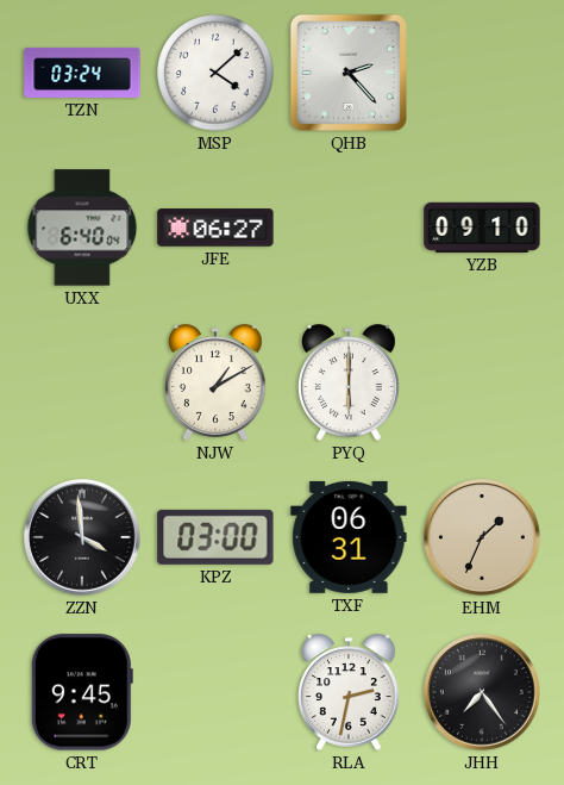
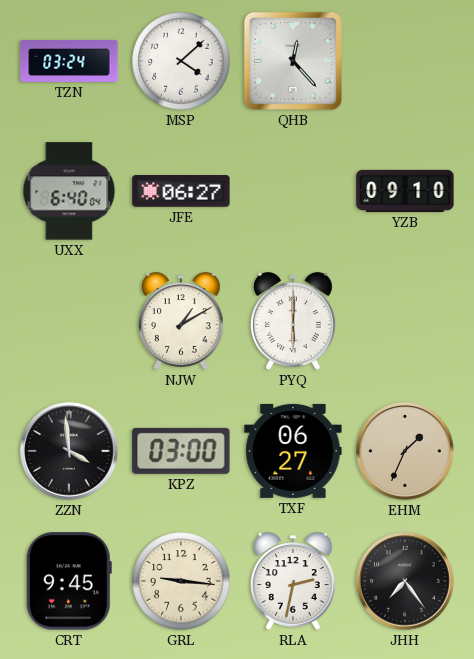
QHB: 2:23 -> 12:23
TXF: 06:31 -> 06:27
GRL: none -> 9:16
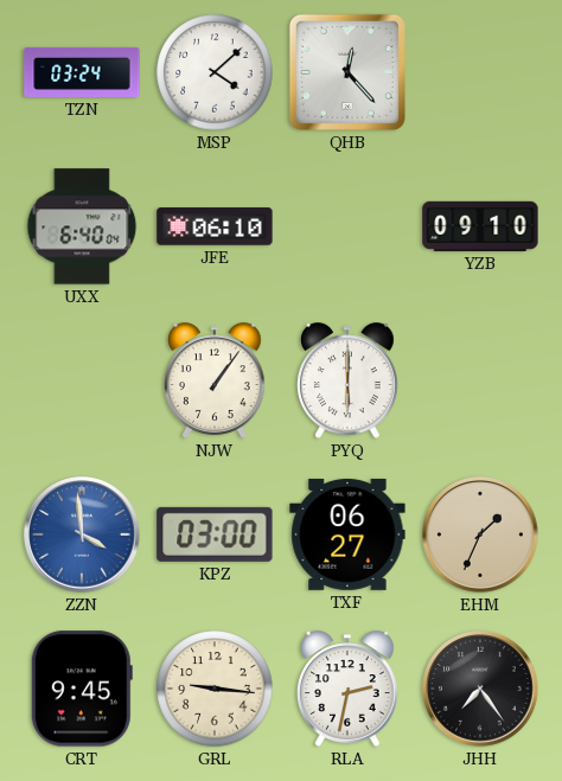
JFE: 06:27 -> 06:10
NJW: 1:10 -> 1:06
ZZN dial: black -> blue
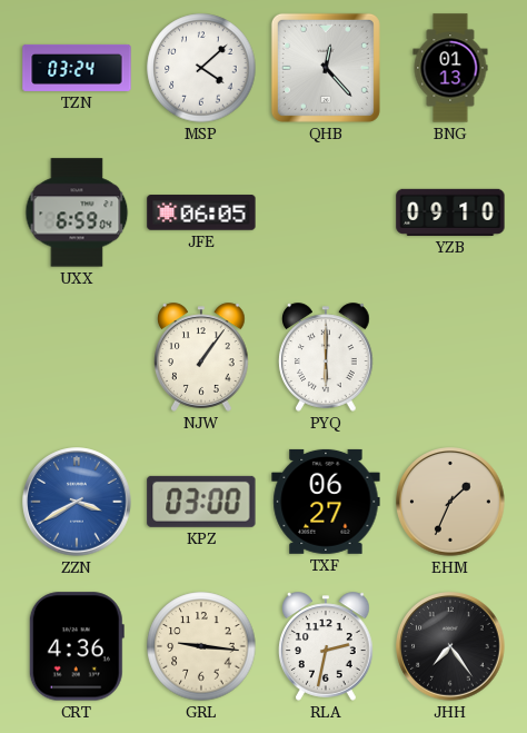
BNG: none -> 01:13
UXX: 6:40 -> 6:59
JFE: 06:10 -> 06:05
ZZN: 3:59 -> 3:40
CRT: 9:45 -> 4:36
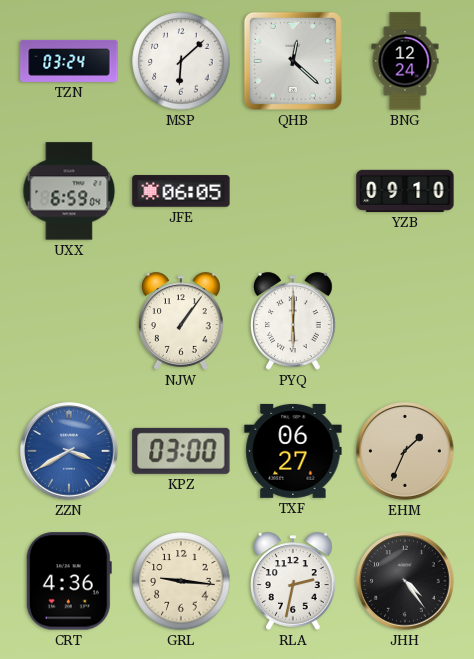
MSP: 4:08 -> 6:08
QHB: 12:23 -> 12:22
BNG: 01:13 -> 12:24
JHH: 7:24 -> 4:24
